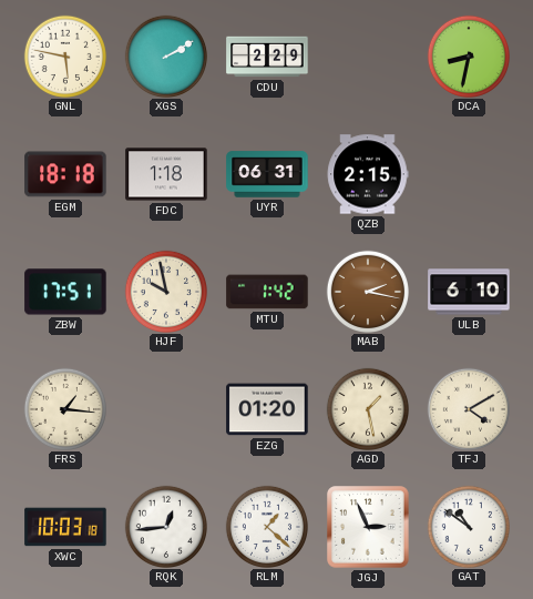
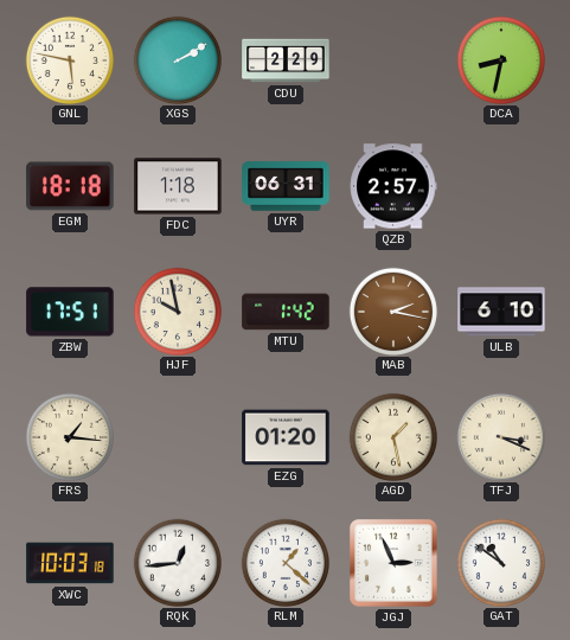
QZB: 2:15 -> 2:57
TFJ: 4:10 -> 3:19
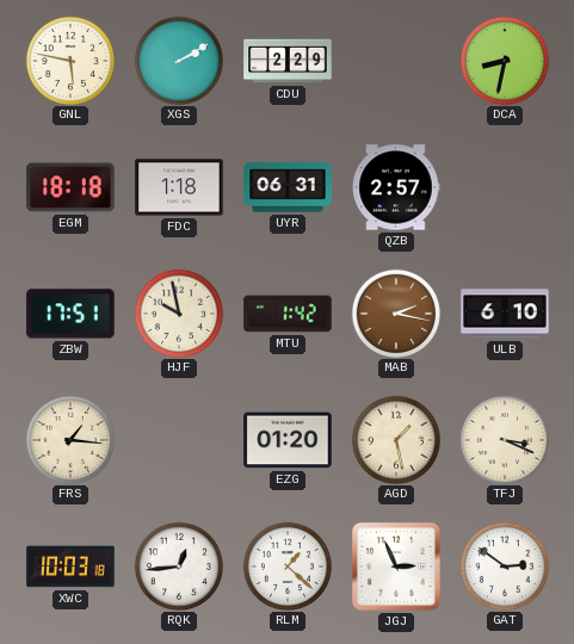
GAT: 10:51 -> 2:51
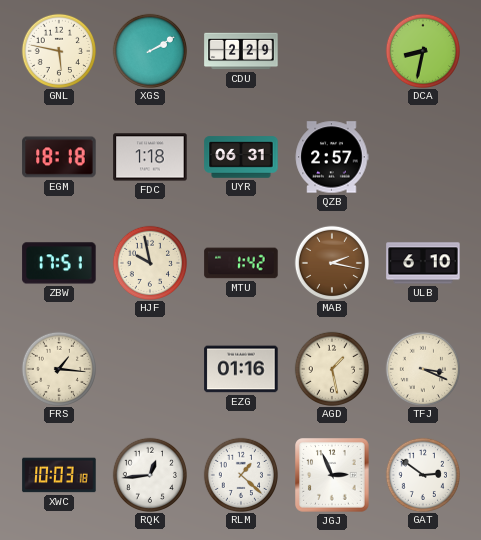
EZG: 01:20 -> 01:16
